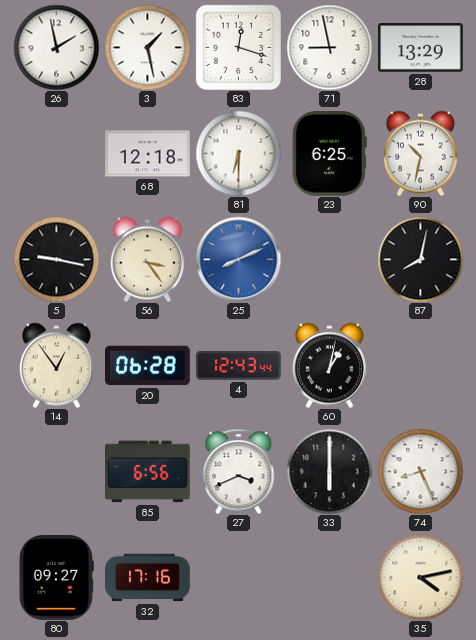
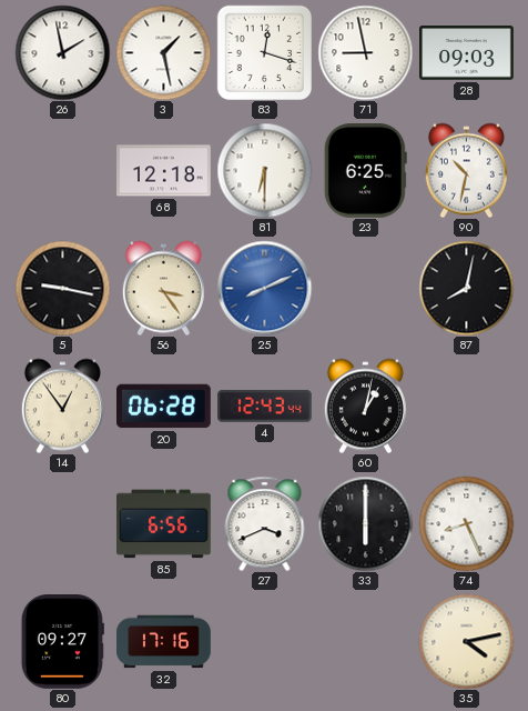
28: 13:29 -> 09:03
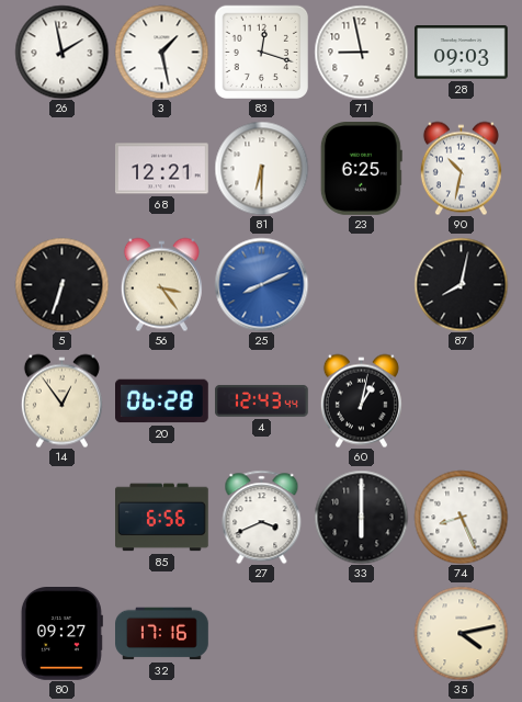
68: 12:18 -> 12:21
5: 9:17 -> 6:33
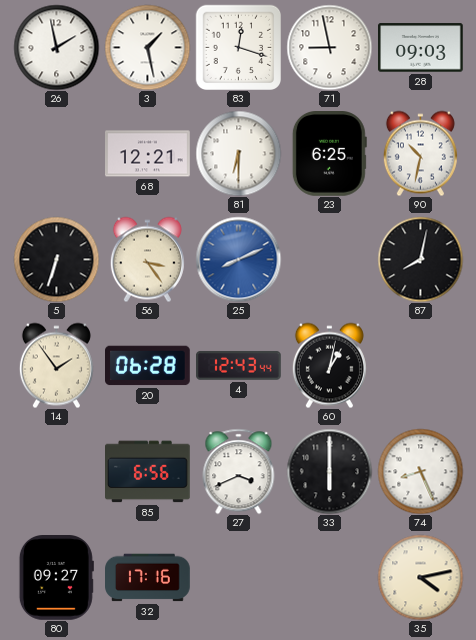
14: 12:54 -> 1:54
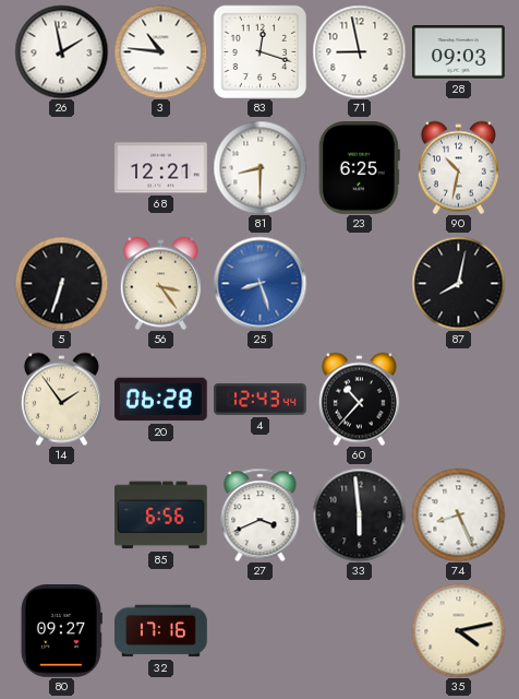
3: 1:28 -> 10:46
81: 6:30 -> 8:30
25: 8:11 -> 8:27
60: 1:02 -> 10:37
33: 6:00 -> 5:59
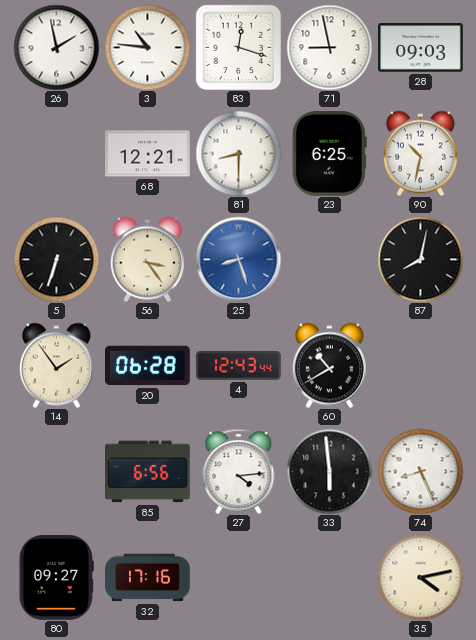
60: 10:37 -> 10:40
27: 3:41 -> 4:14
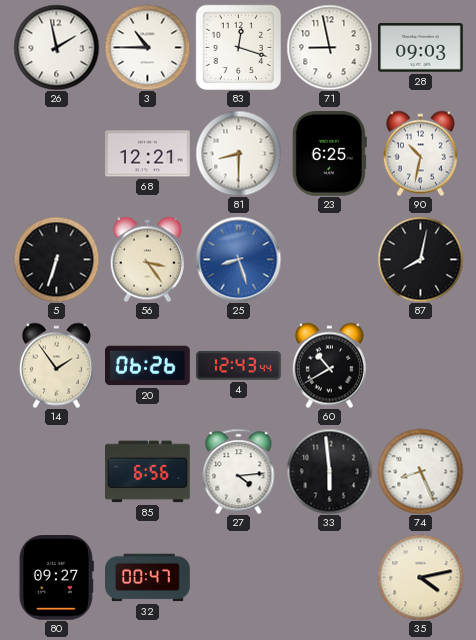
3: 10:46 -> 10:45
20: 06:28 -> 06:26
32: 17:16 -> 00:47
